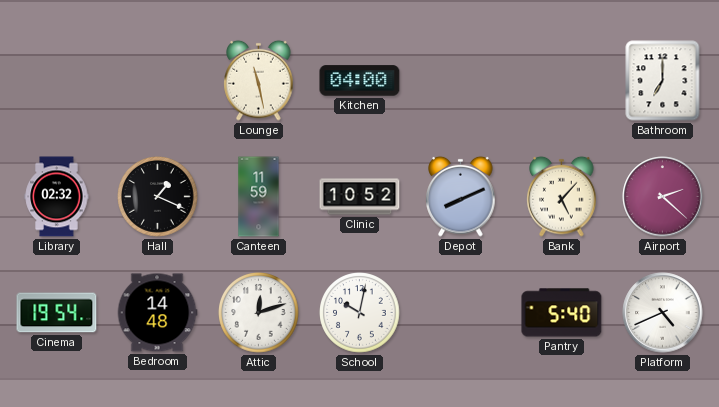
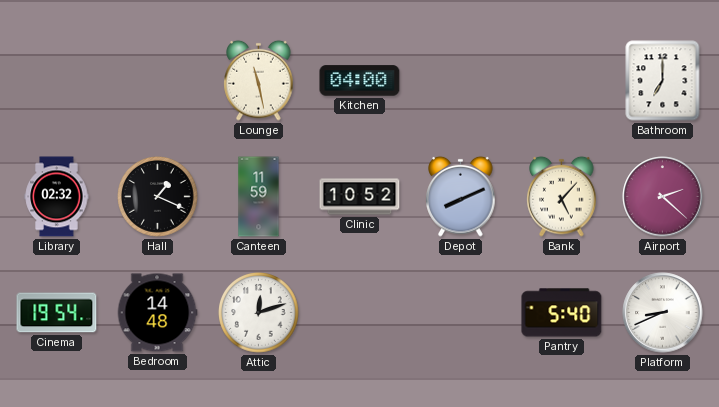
School: 10:02 -> none
Platform: 4:41 -> 8:41
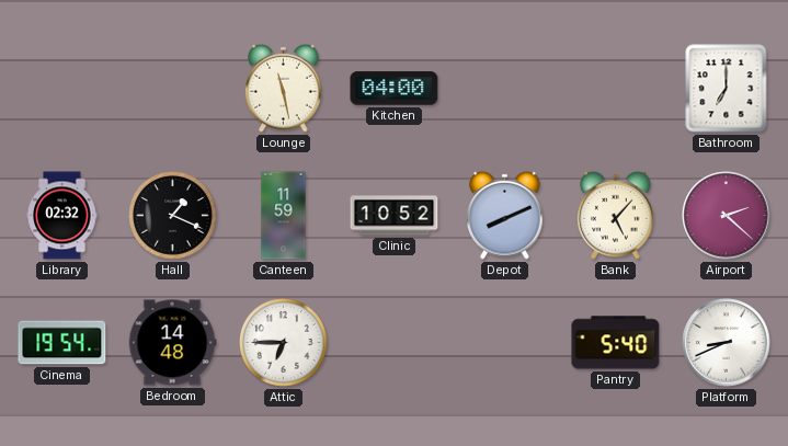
Attic: 12:12 -> 6:45
